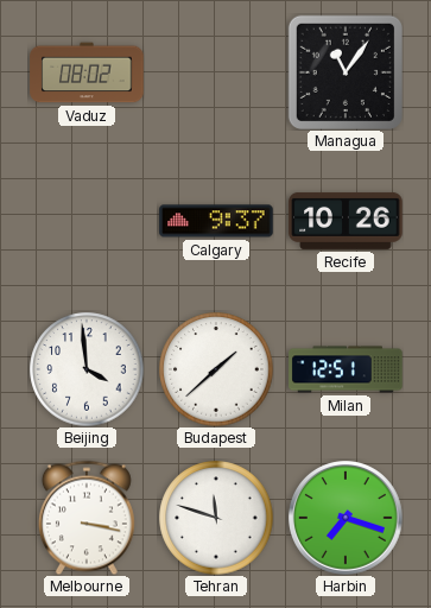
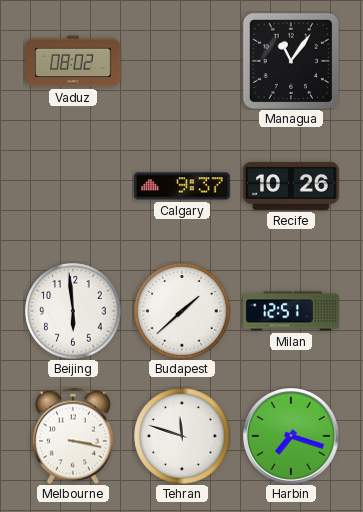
Beijing: 3:59 -> 5:59
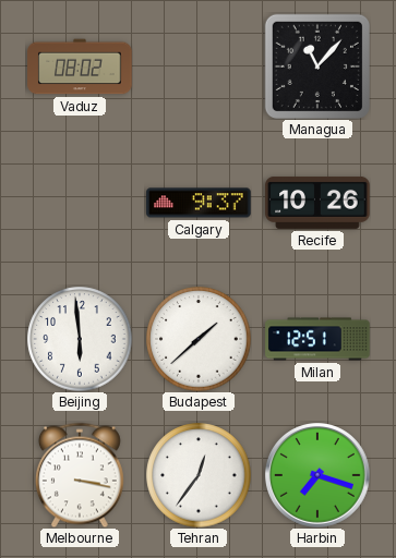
Managua: 11:06 -> 11:07
Tehran: 11:48 -> 12:36
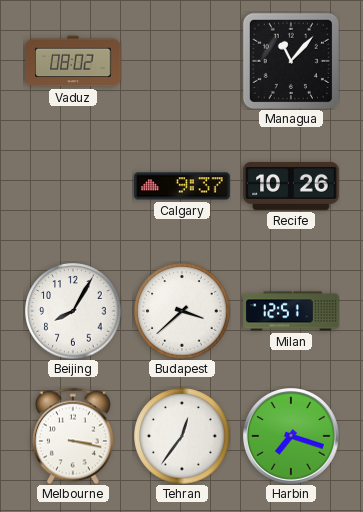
Beijing: 5:59 -> 8:05
Budapest: 1:38 -> 3:38
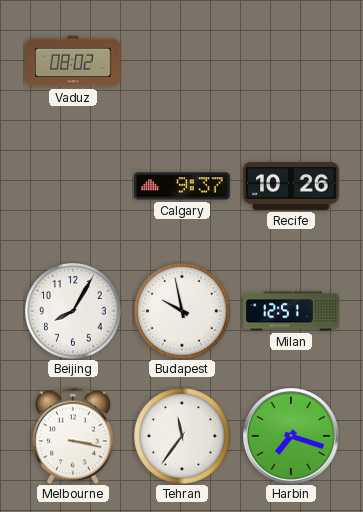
Managua: 11:07 -> none
Budapest: 3:38 -> 9:58
Tehran: 12:36 -> 11:36
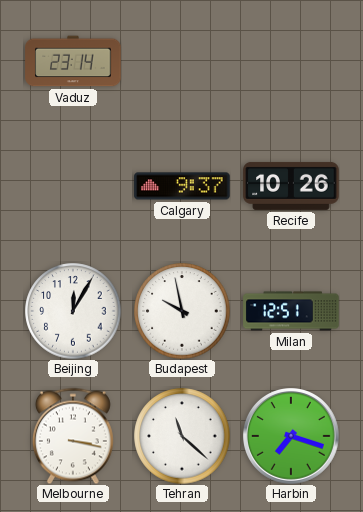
Vaduz: 08:02 -> 23:14
Beijing: 8:05 -> 12:05
Tehran: 11:36 -> 11:22
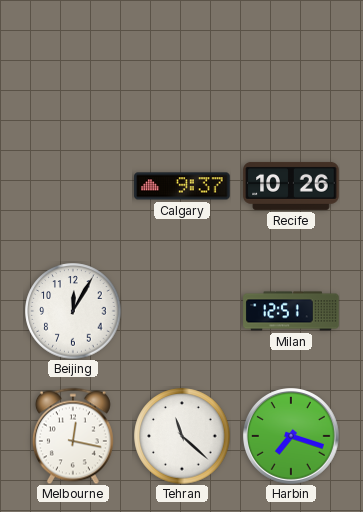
Vaduz: 23:14 -> none
Budapest: 9:58 -> none
Melbourne: 3:17 -> 12:17
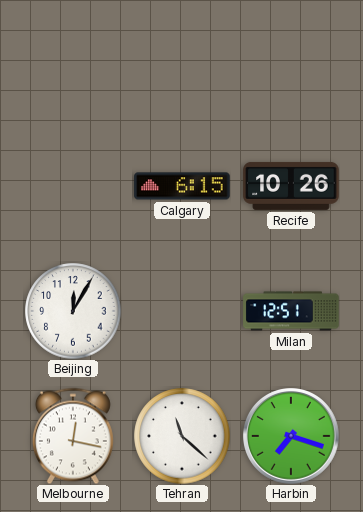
Calgary: 9:37 -> 6:15
